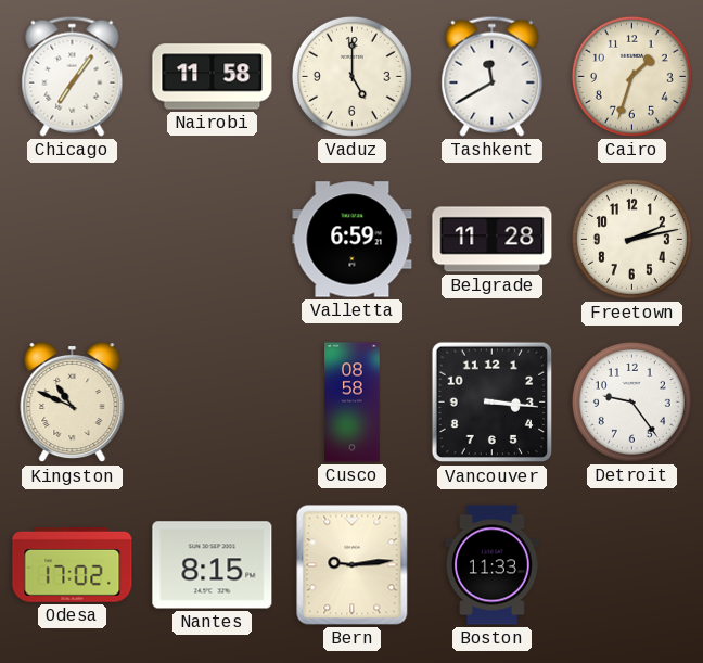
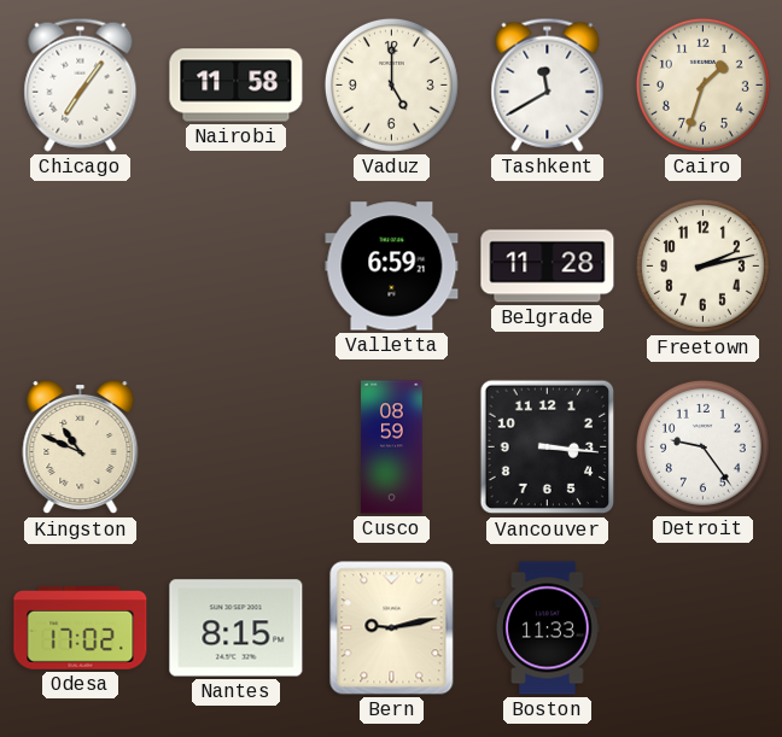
Cusco: 08:58 -> 08:59
Bern: 9:14 -> 9:13
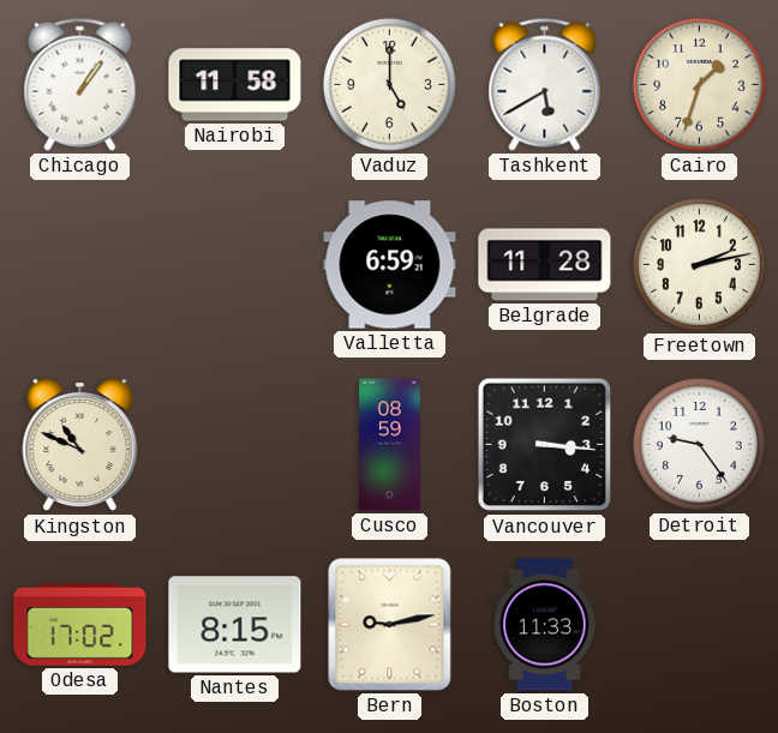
Chicago: 7:06 -> 1:06
Tashkent: 11:40 -> 5:40
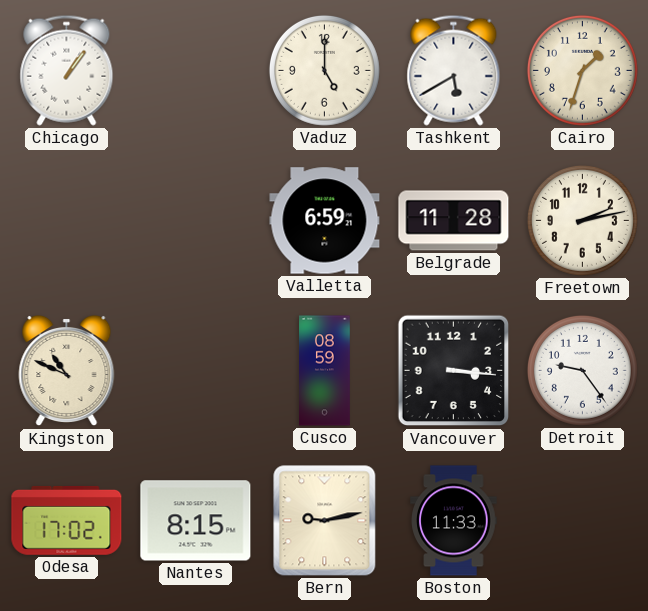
Nairobi: 11:58 -> none
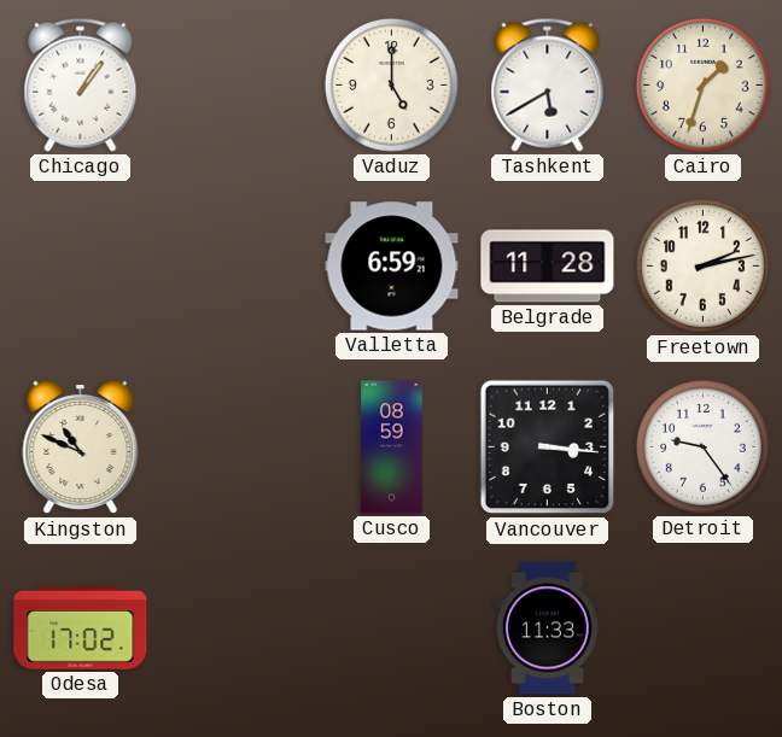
Nantes: 8:15 -> none
Bern: 9:13 -> none
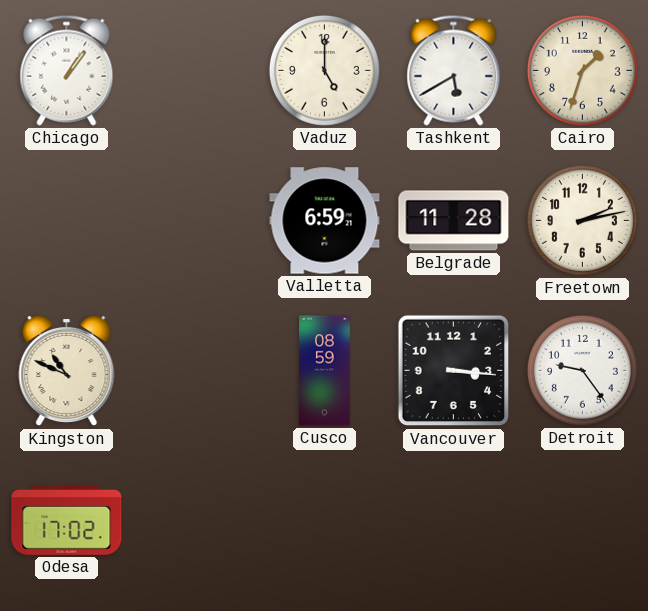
Boston: 11:33 -> none
